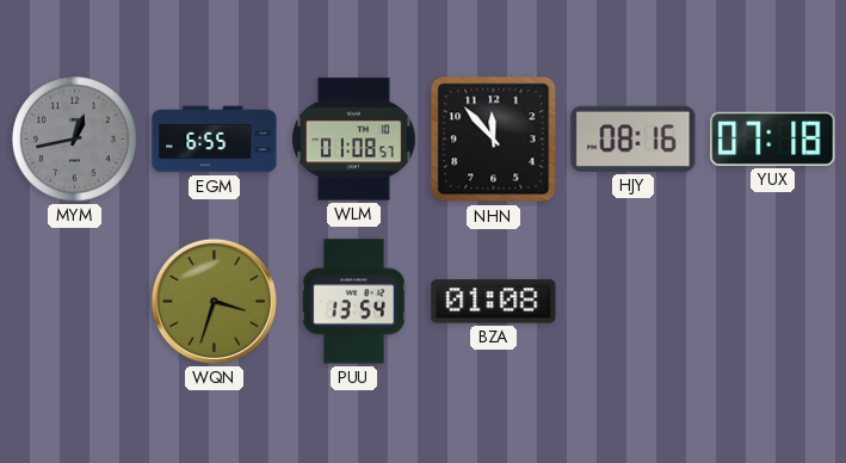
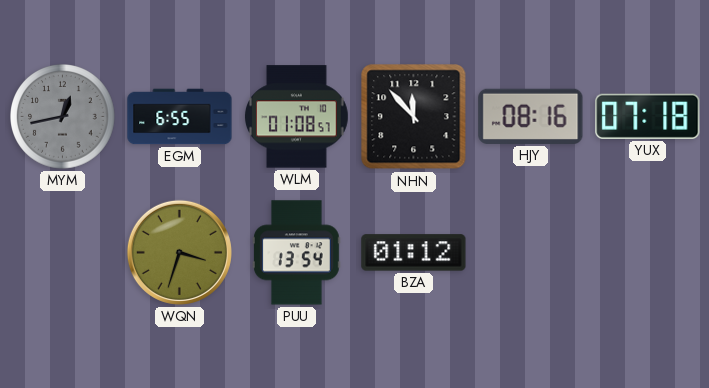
BZA: 01:08 -> 01:12
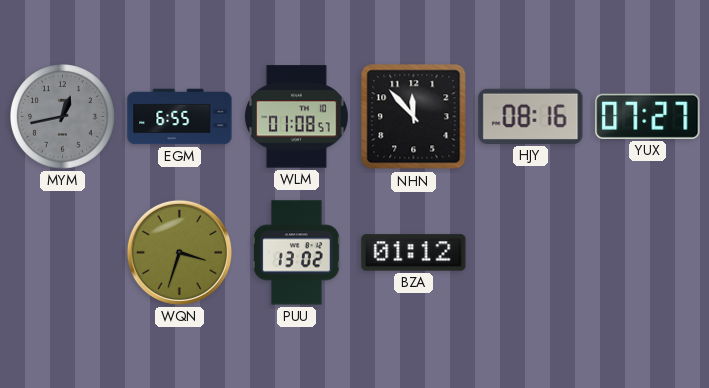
YUX: 07:18 -> 07:27
PUU: 13:54 -> 13:02
